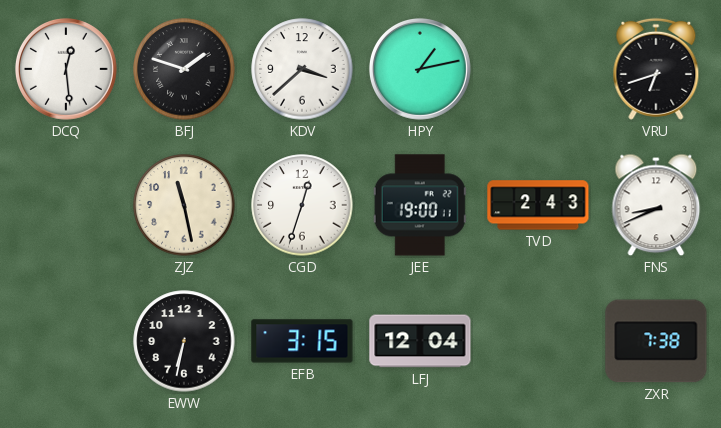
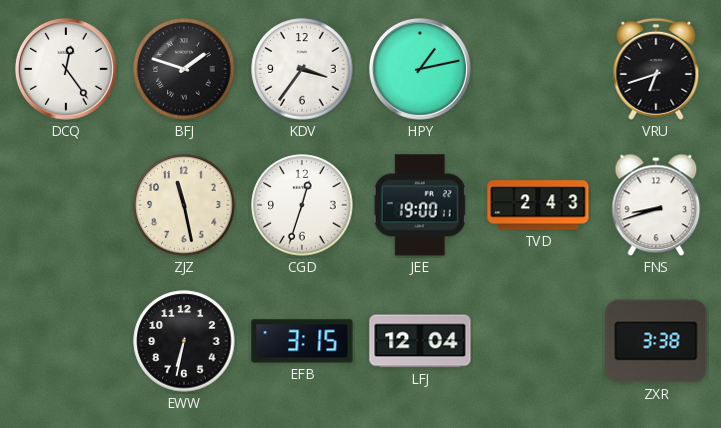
DCQ: 12:29 -> 12:24
KDV: 3:38 -> 3:36
FNS: 8:41 -> 8:42
ZXR: 7:38 -> 3:38
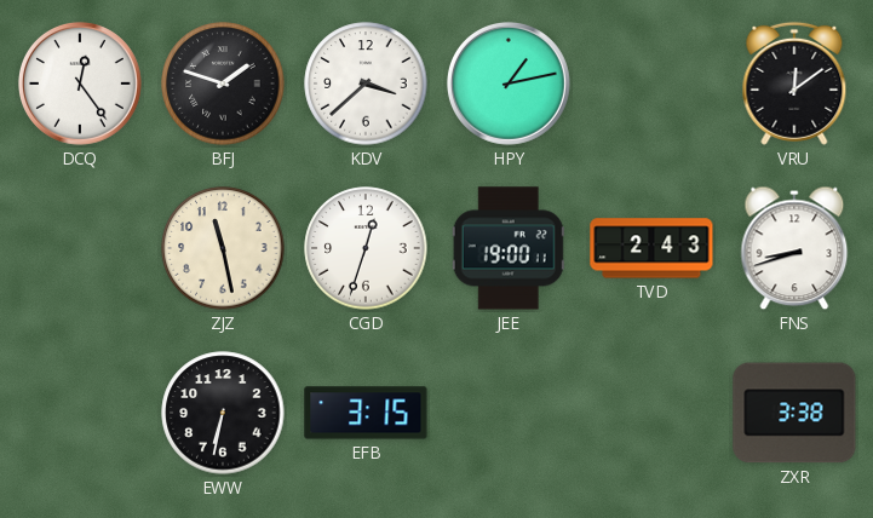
KDV: 3:36 -> 3:38
VRU: 6:42 -> 12:09
LFJ: 12:04 -> none
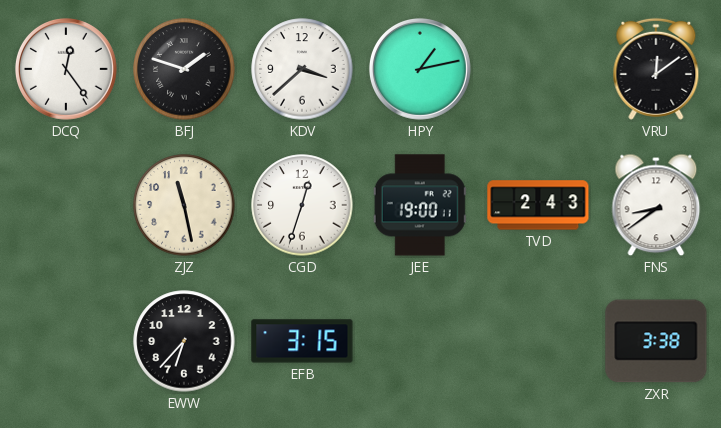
FNS: 8:42 -> 8:39
EWW: 6:32 -> 6:37
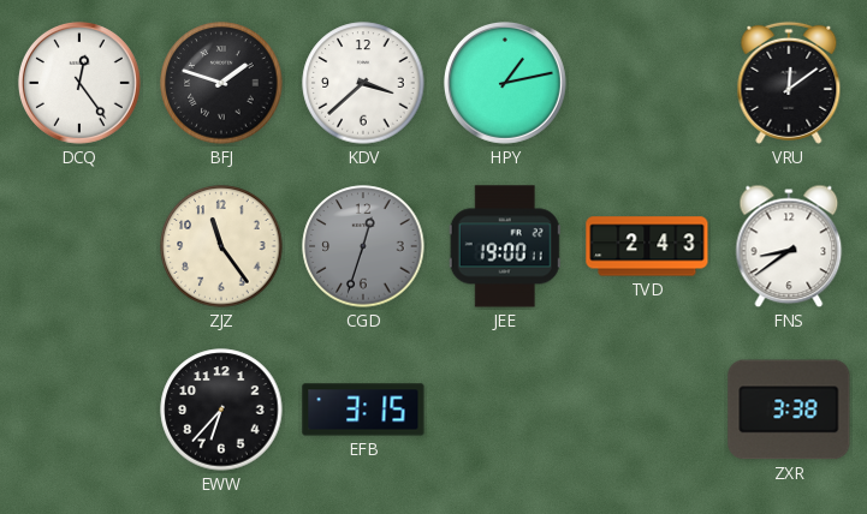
ZJZ: 11:28 -> 11:24
CGD dial: white -> grey
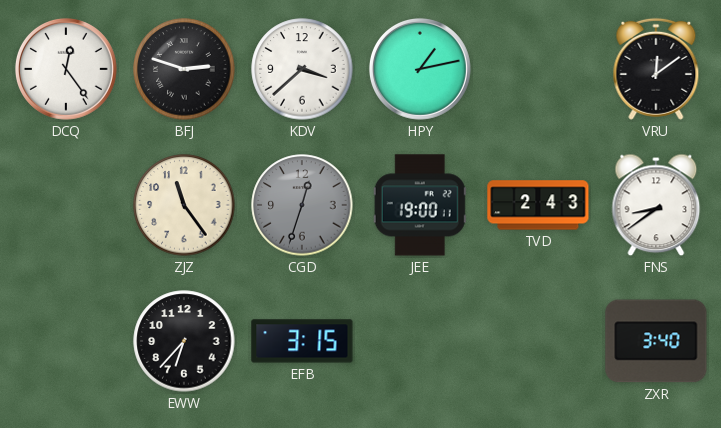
BFJ: 1:48 -> 2:48
ZXR: 3:38 -> 3:40
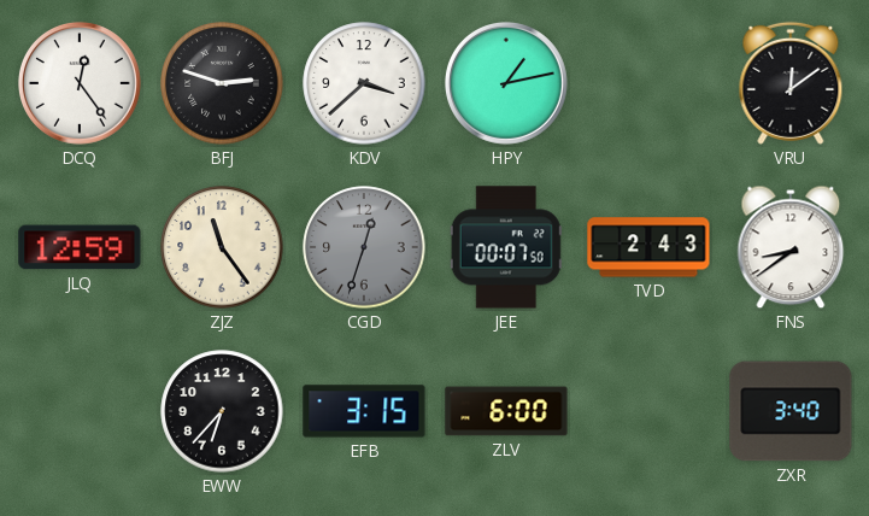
JLQ: none -> 12:59
JEE: 19:00 -> 00:07
ZLV: none -> 6:00
